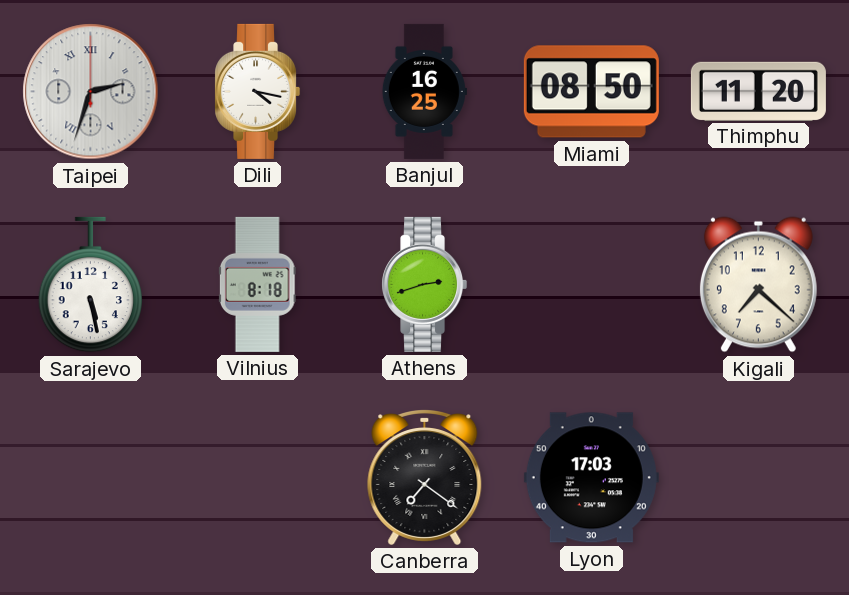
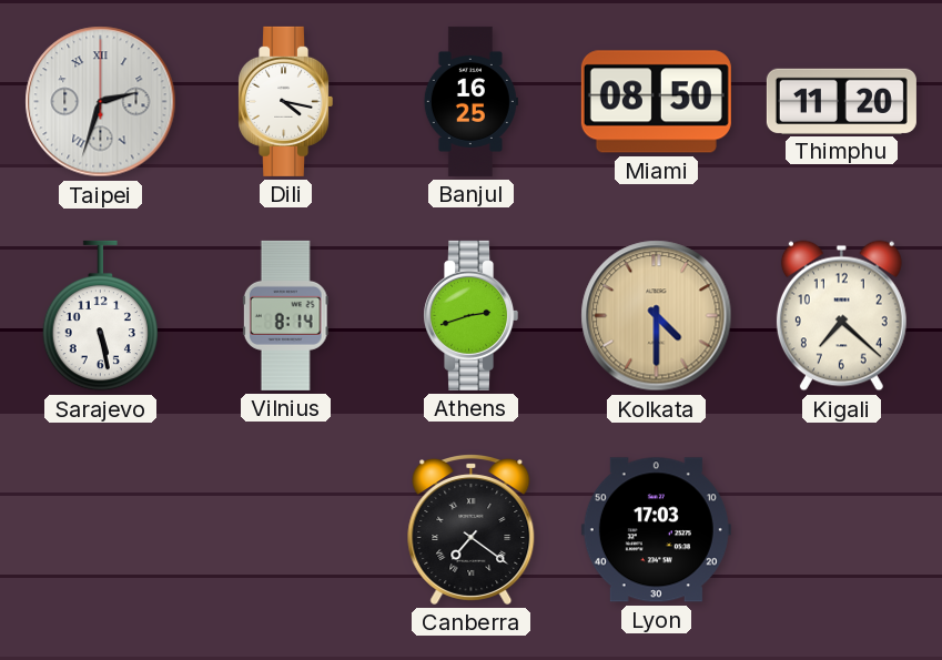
Vilnius: 8:18 -> 8:14
Kolkata: none -> 4:30
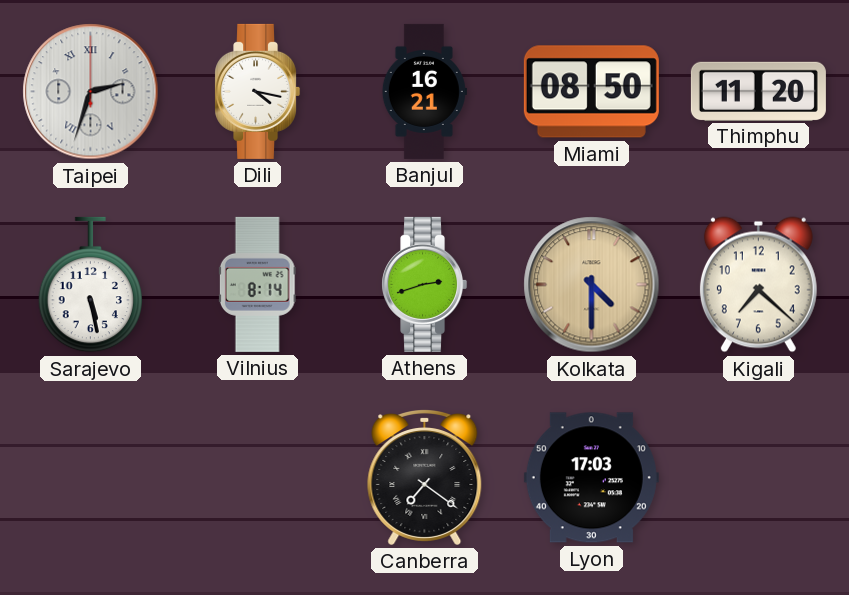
Banjul: 16:25 -> 16:21
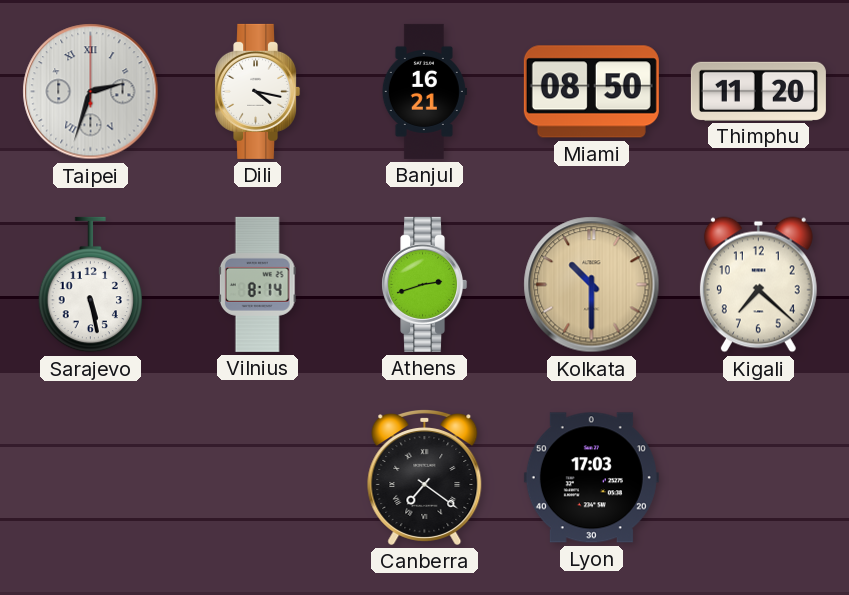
Kolkata: 4:30 -> 10:30
